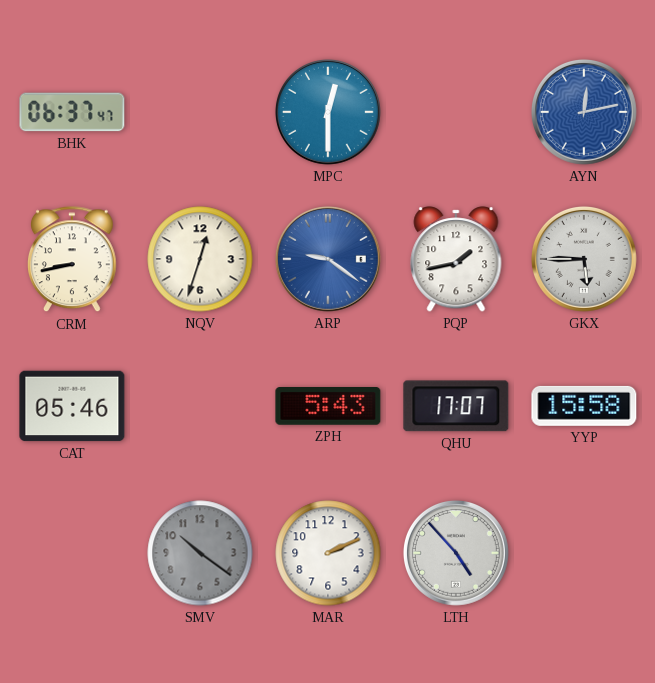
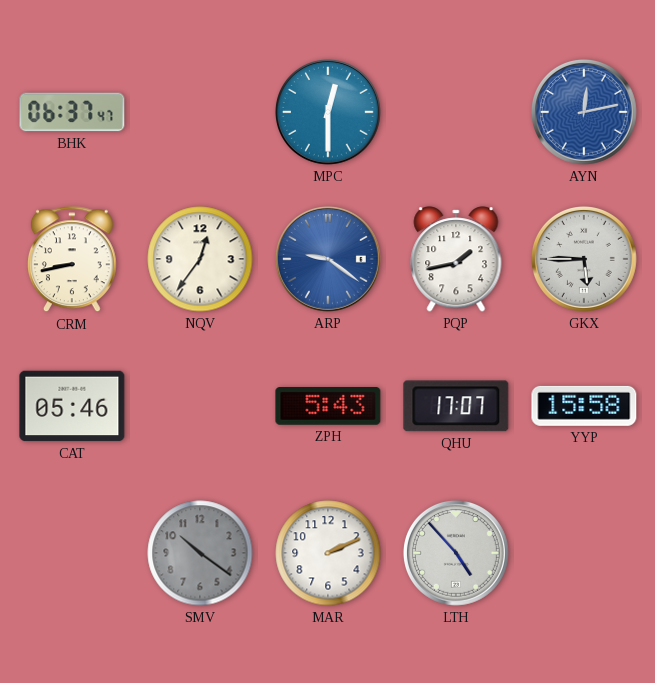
NQV: 12:33 -> 12:36
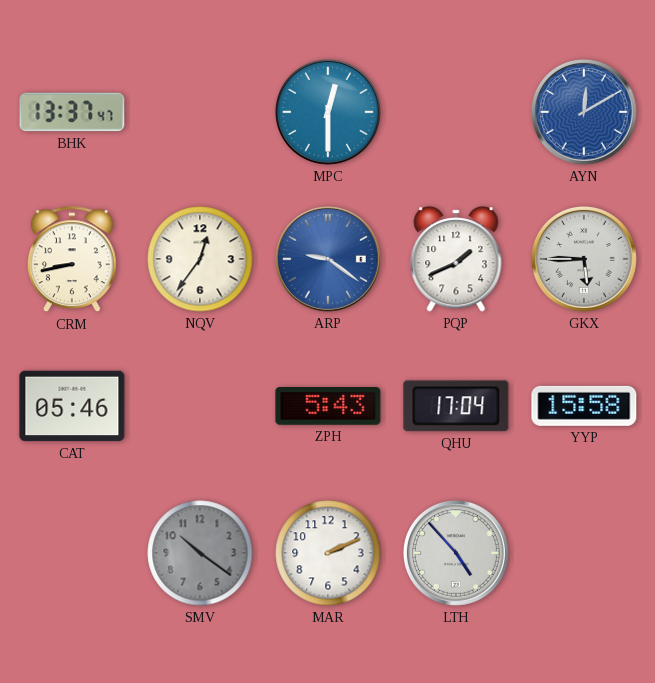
BHK: 06:37 -> 13:37
AYN: 12:13 -> 12:10
PQP: 1:43 -> 1:41
QHU: 17:07 -> 17:04
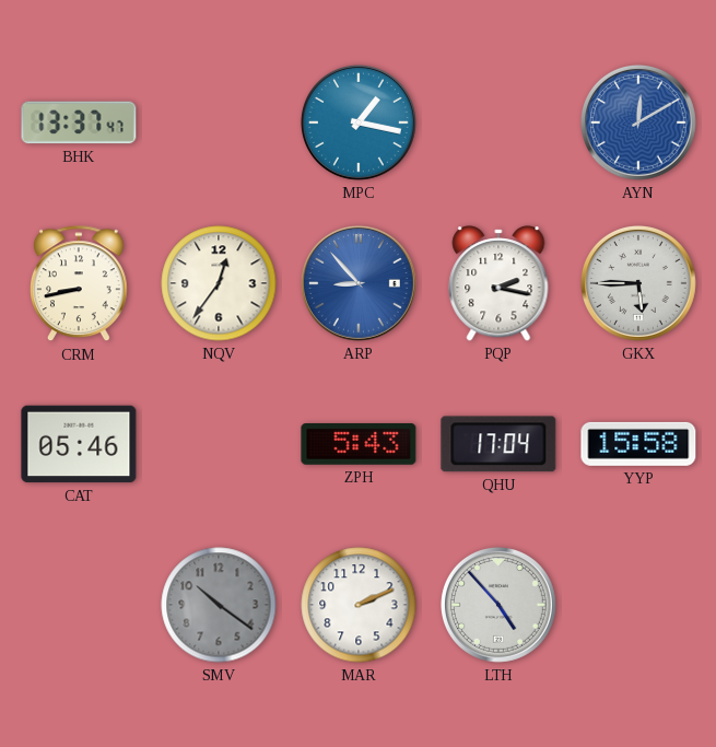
MPC: 12:30 -> 1:17
ARP: 9:21 -> 8:53
PQP: 1:41 -> 2:17
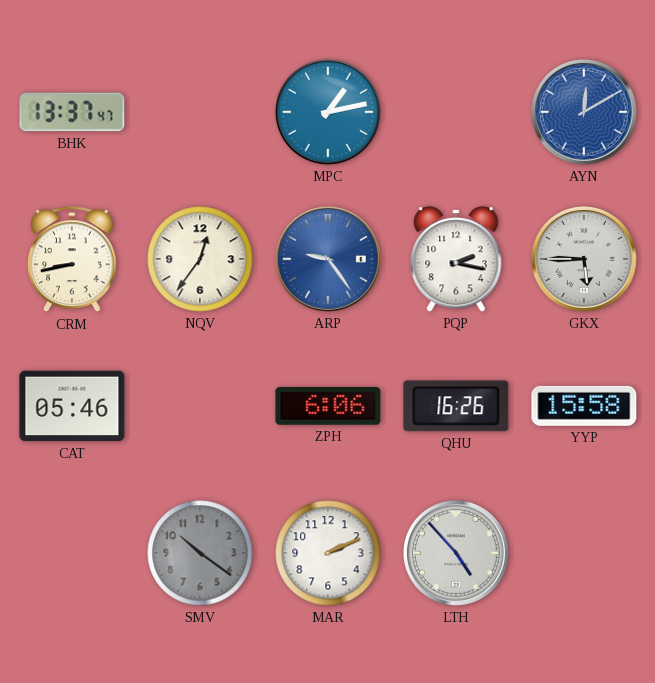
MPC: 1:17 -> 1:13
ARP: 8:53 -> 9:24
ZPH: 5:43 -> 6:06
QHU: 17:04 -> 16:26
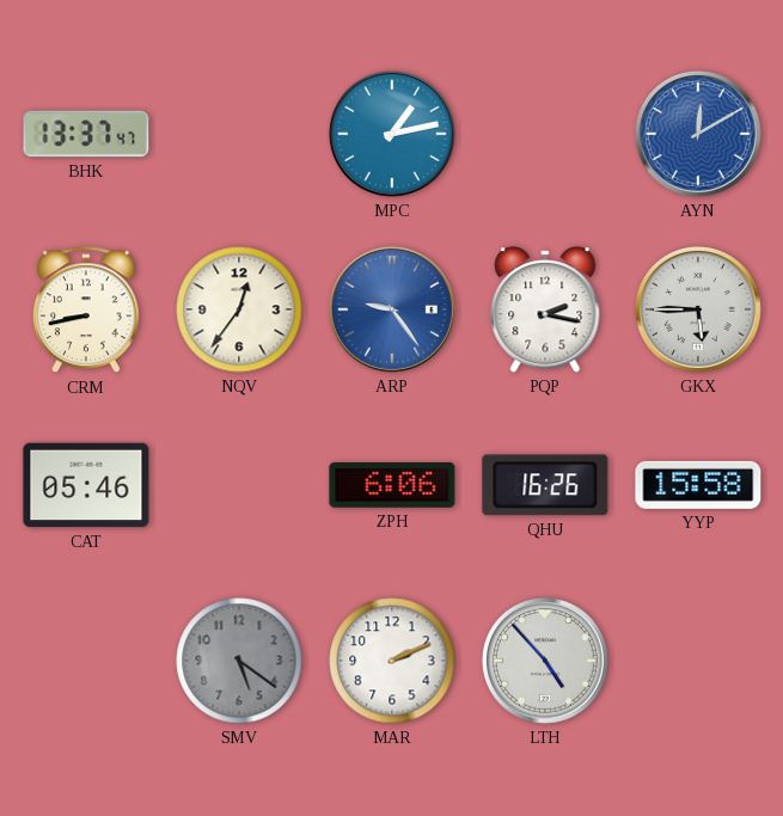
SMV: 10:21 -> 5:21
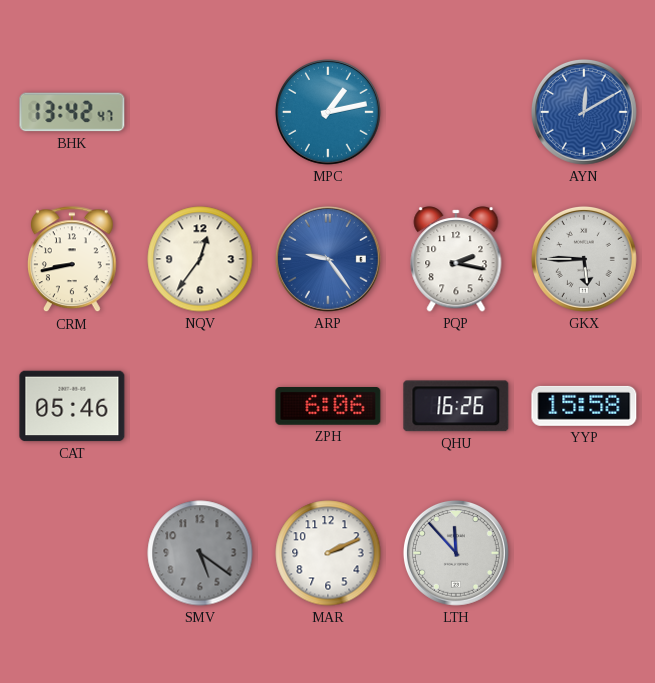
BHK: 13:37 -> 13:42
LTH: 4:53 -> 11:53
